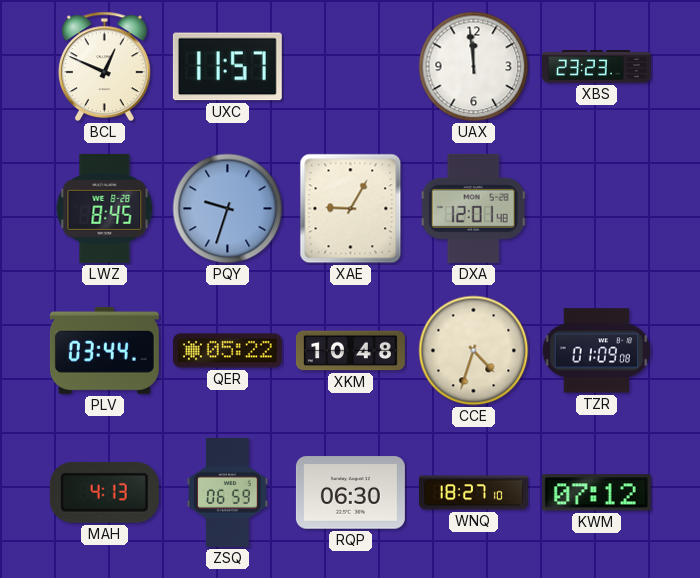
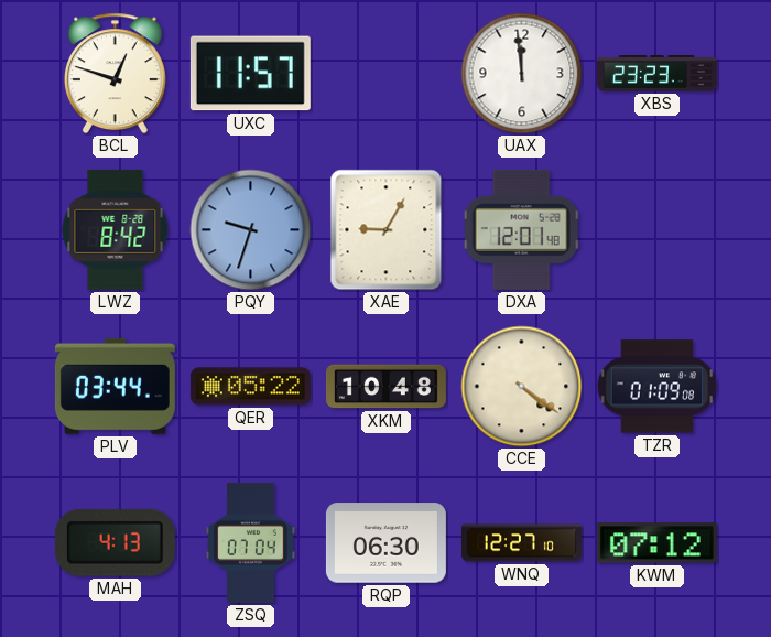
BCL: 12:49 -> 12:48
LWZ: 8:45 -> 8:42
CCE: 4:33 -> 4:21
ZSQ: 06:59 -> 07:04
WNQ: 18:27 -> 12:27
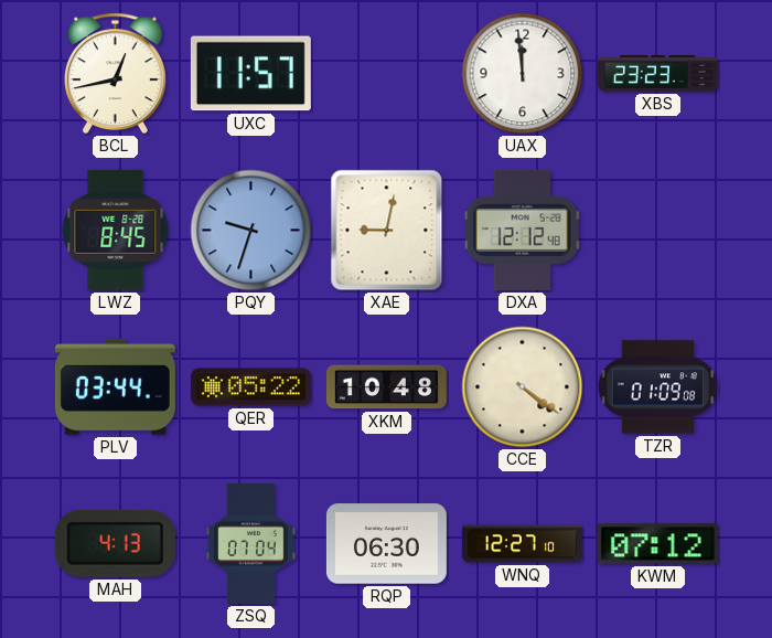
BCL: 12:48 -> 12:43
LWZ: 8:42 -> 8:45
XAE: 9:05 -> 9:02
DXA: 12:01 -> 12:12
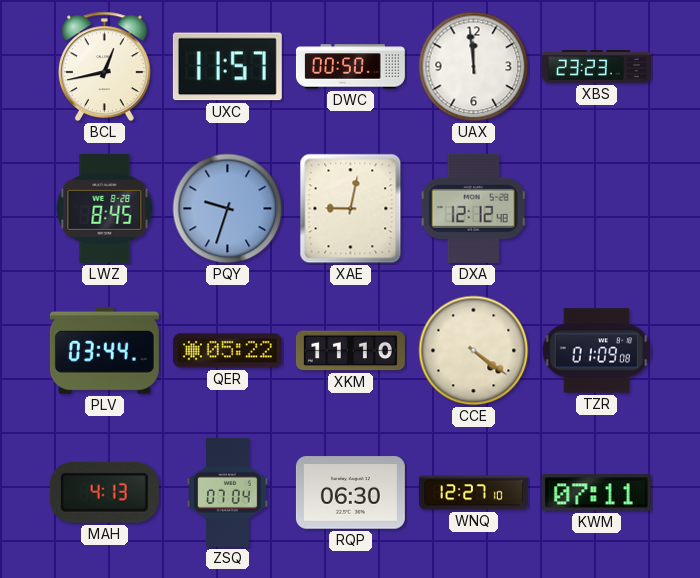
DWC: none -> 00:50
XKM: 10:48 -> 11:10
KWM: 07:12 -> 07:11
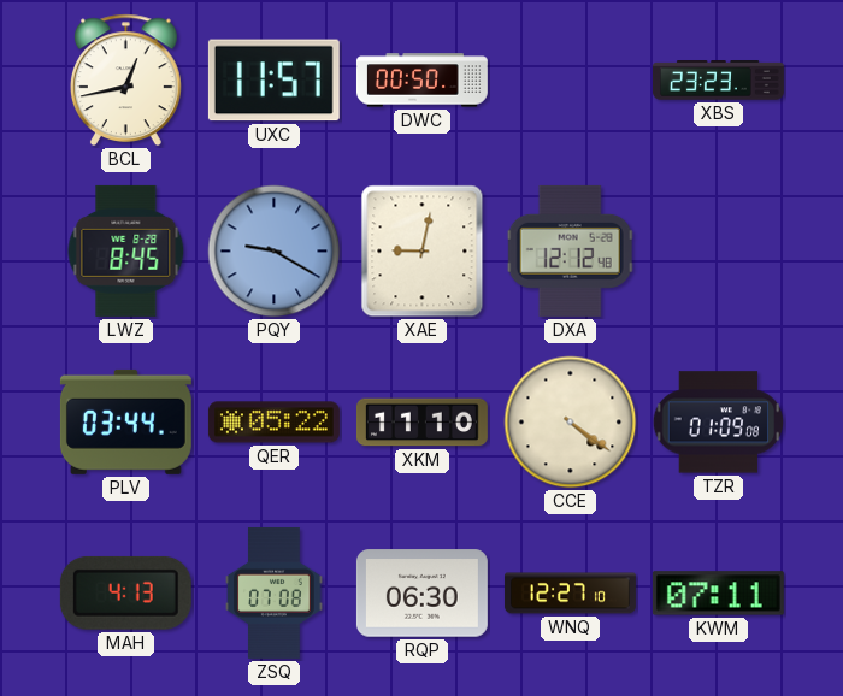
UAX: 11:59 -> none
PQY: 9:33 -> 9:20
ZSQ: 07:04 -> 07:08
